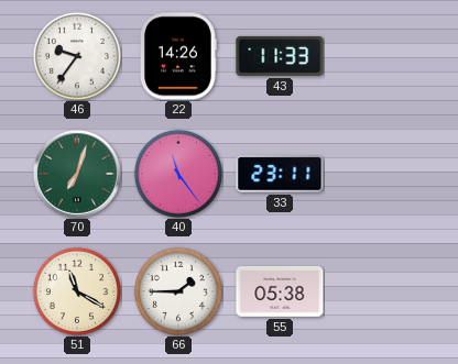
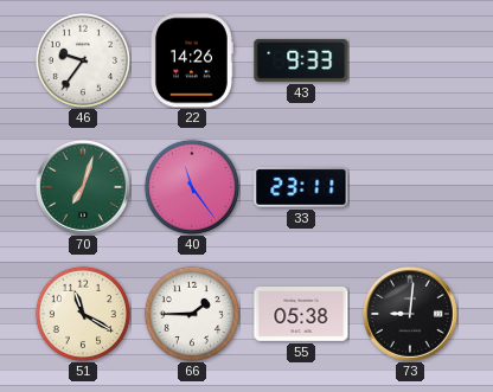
43: 11:33 -> 9:33
73: none -> 9:01
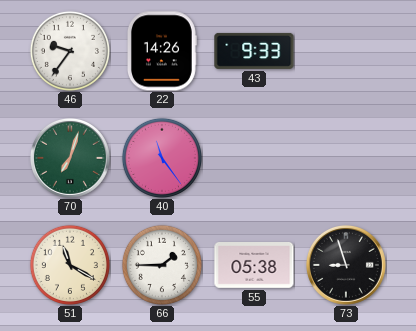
33: 23:11 -> none
73: 9:01 -> 8:57
